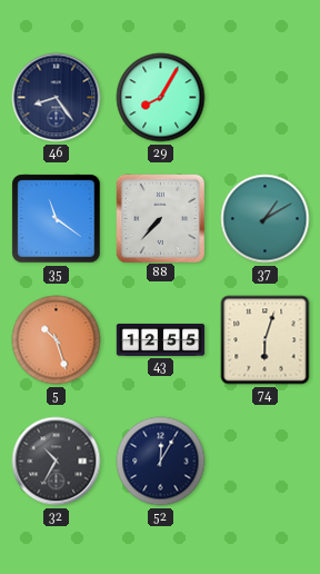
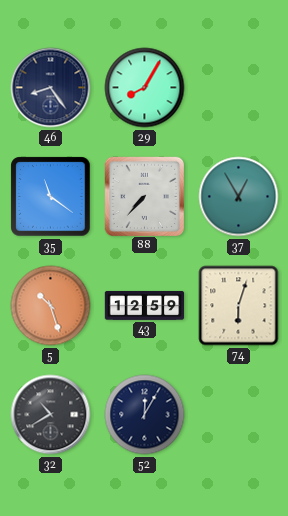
37: 1:10 -> 12:55
43: 12:55 -> 12:59
32: 10:35 -> 10:40
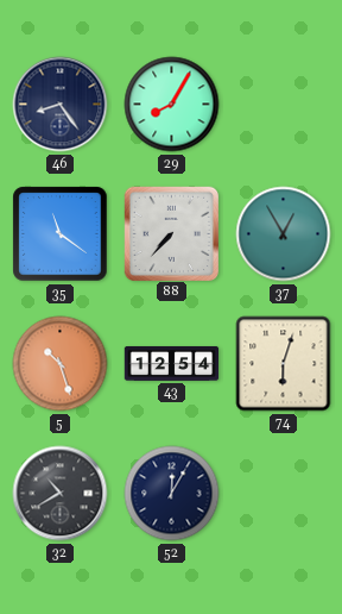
43: 12:59 -> 12:54
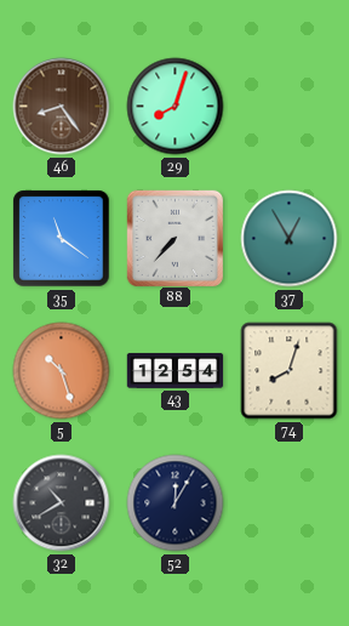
46 dial: navy -> brown
29: 8:05 -> 8:03
74: 6:03 -> 8:03
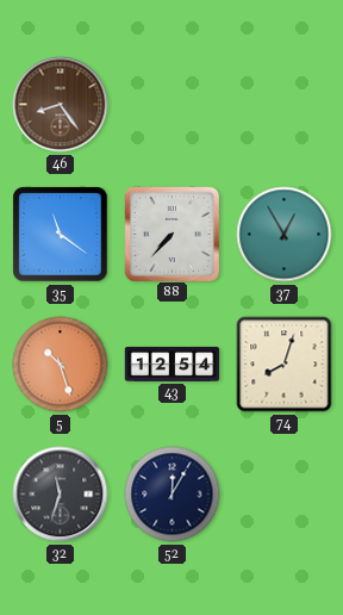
29: 8:03 -> none
32: 10:40 -> 11:33
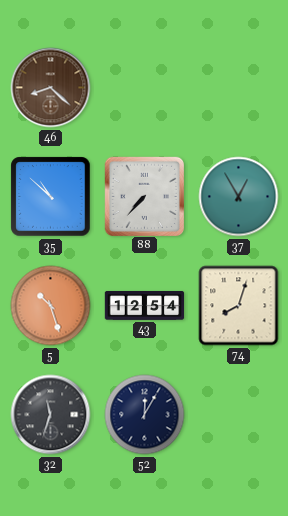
46: 8:24 -> 8:22
35: 11:21 -> 10:52
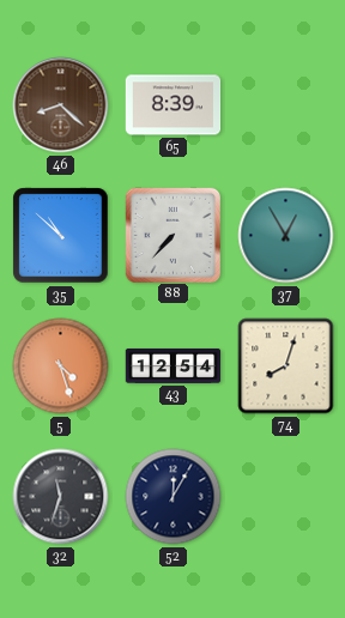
65: none -> 8:39
5: 10:27 -> 4:27
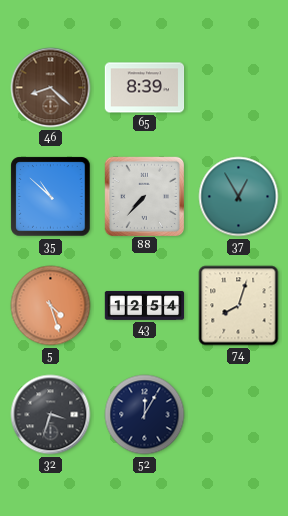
32: 11:33 -> 3:33
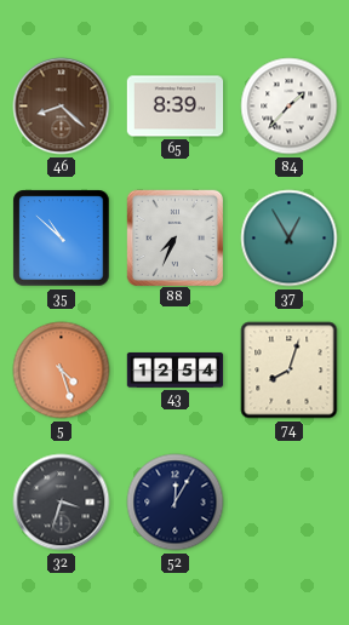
84: none -> 1:37
88: 7:37 -> 7:34
